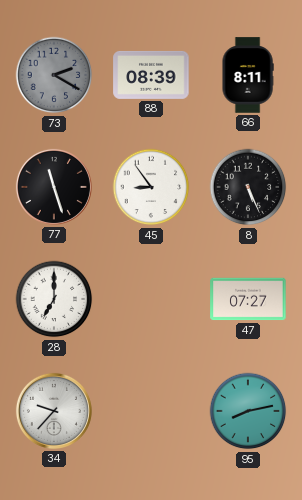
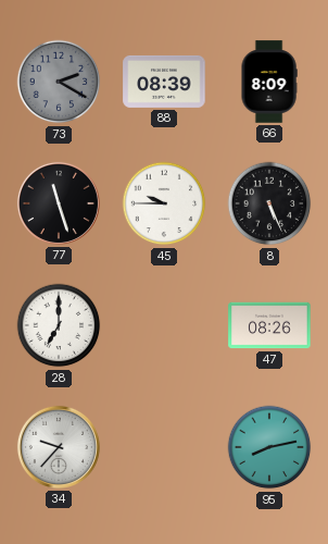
66: 8:11 -> 8:09
45: 8:54 -> 9:45
47: 07:27 -> 08:26
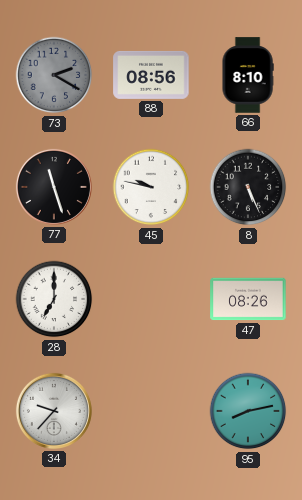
88: 08:39 -> 08:56
66: 8:09 -> 8:10
45: 9:45 -> 9:47
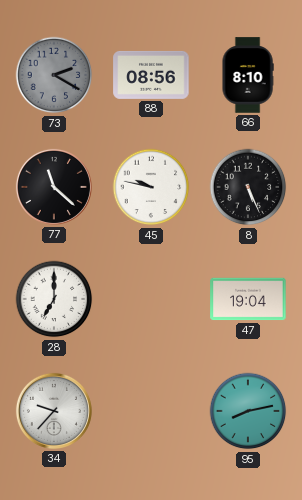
77: 11:27 -> 11:22
47: 08:26 -> 19:04
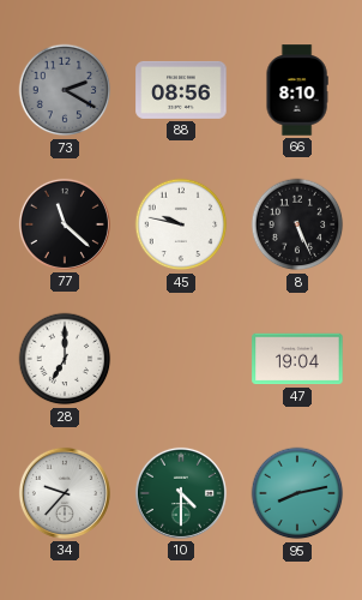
10: none -> 4:30
